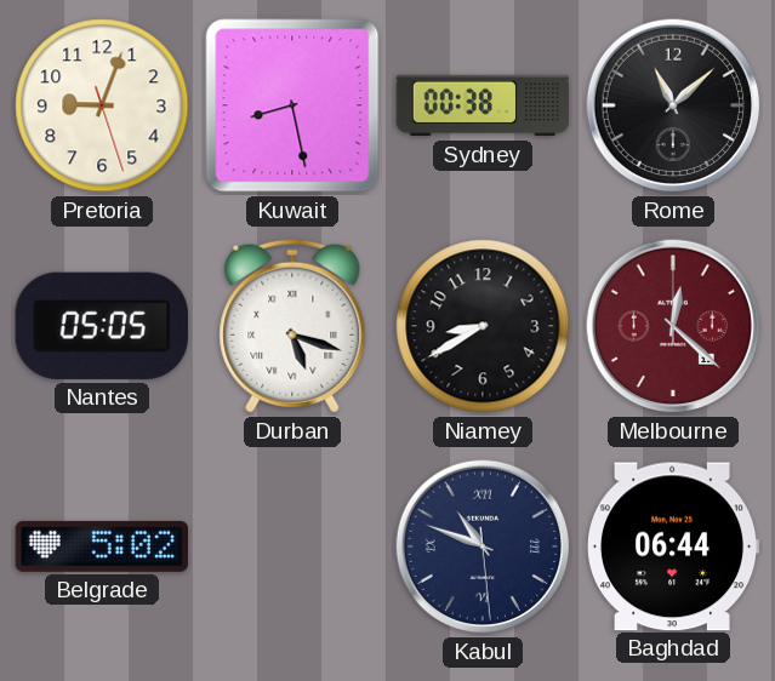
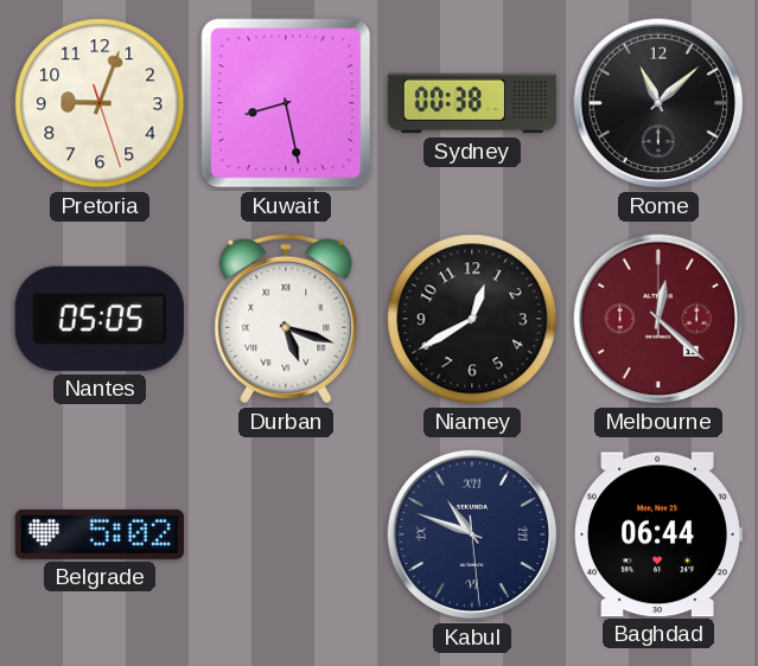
Niamey: 8:40 -> 12:40
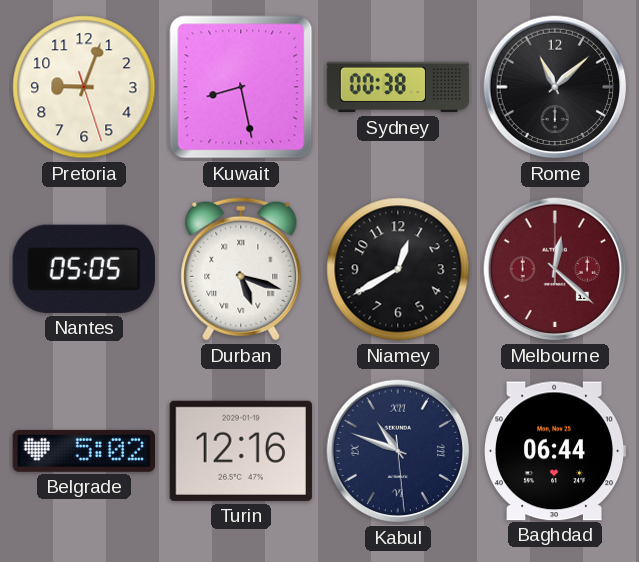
Turin: none -> 12:16
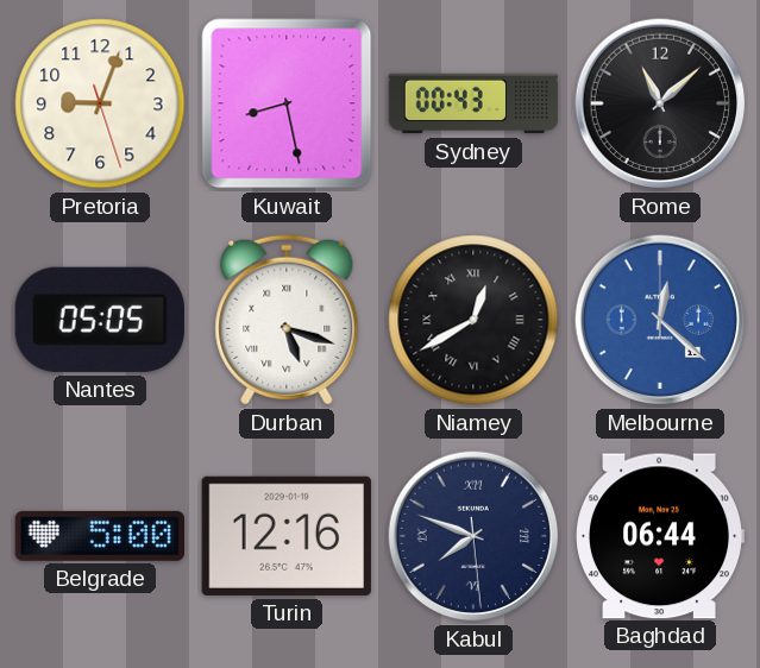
Sydney: 00:38 -> 00:43
Niamey numerals: Arabic -> Roman
Melbourne dial: burgundy -> blue
Belgrade: 5:02 -> 5:00
Kabul: 10:48 -> 7:48
